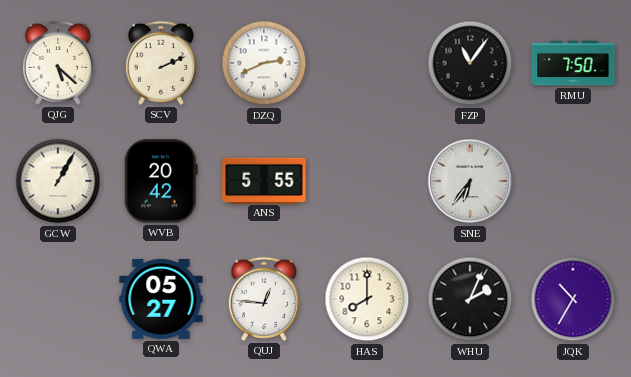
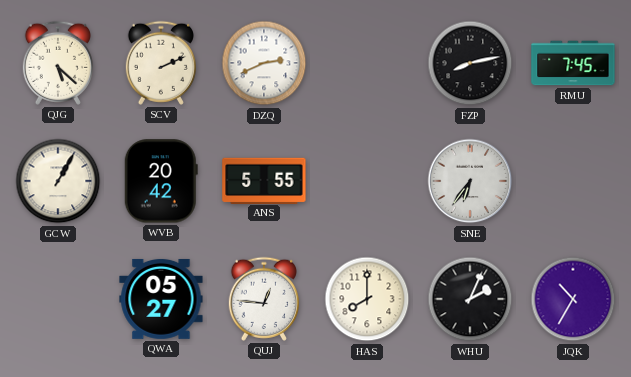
FZP: 11:06 -> 8:13
RMU: 7:50 -> 7:45
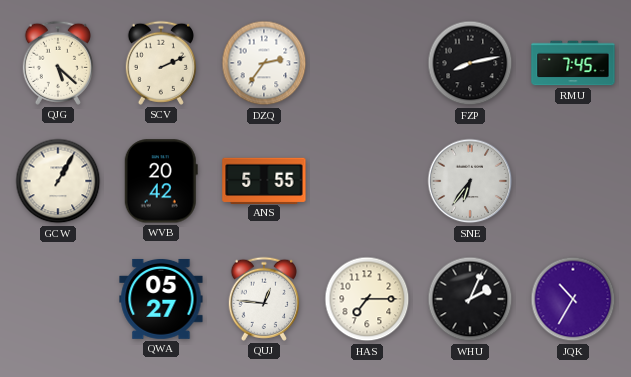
DZQ: 2:41 -> 2:36
HAS: 8:00 -> 7:15
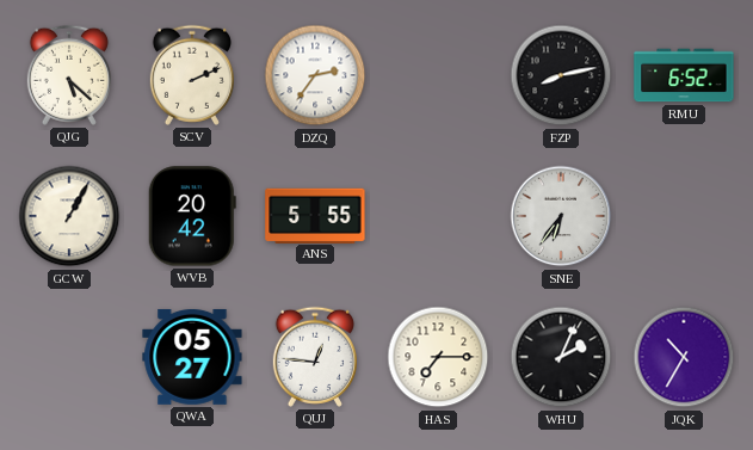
RMU: 7:45 -> 6:52
